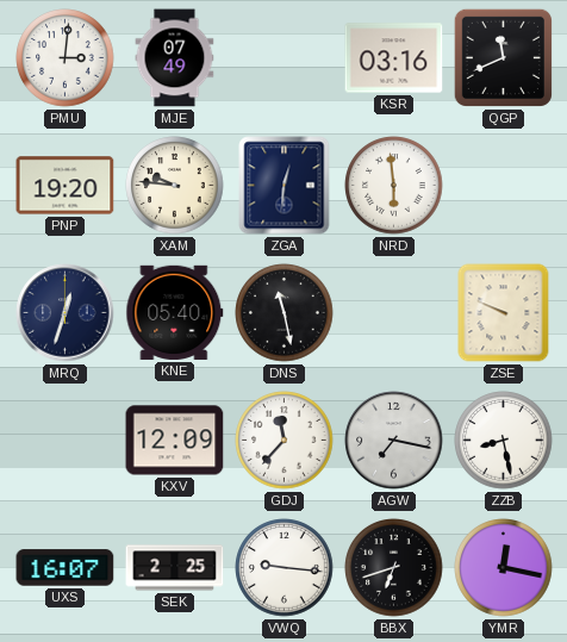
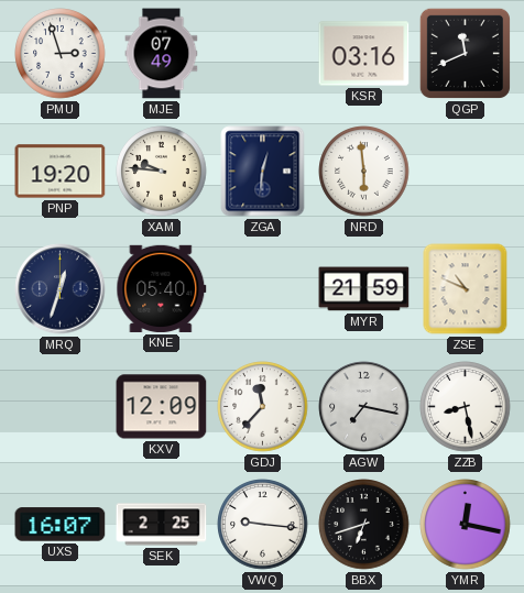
PMU: 3:01 -> 2:57
DNS: 11:28 -> none
MYR: none -> 21:59
ZSE: 9:49 -> 10:49
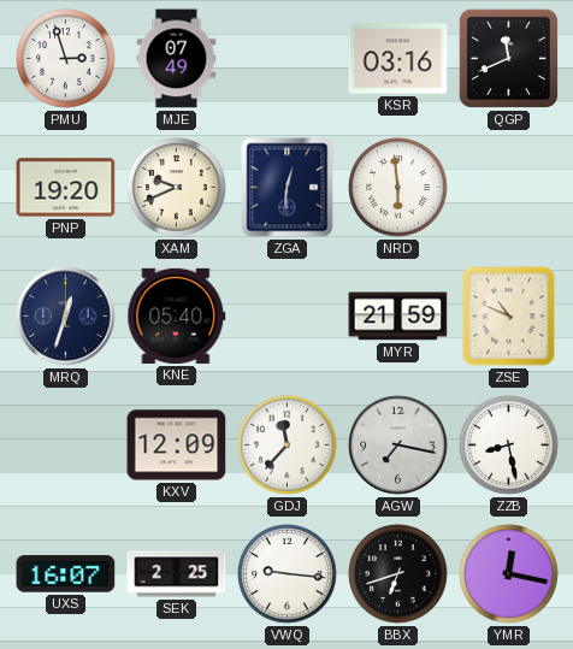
XAM: 9:46 -> 9:41
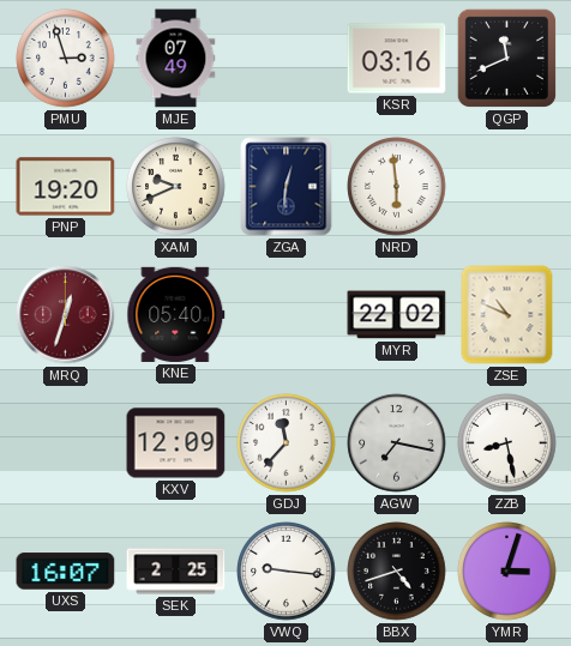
MRQ dial: navy -> burgundy
MYR: 21:59 -> 22:02
BBX: 6:42 -> 4:42
YMR: 12:17 -> 3:03
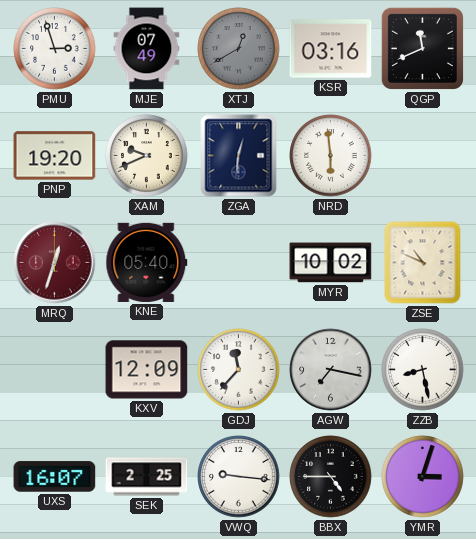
XTJ: none -> 12:40
MYR: 22:02 -> 10:02
BBX: 4:42 -> 4:45
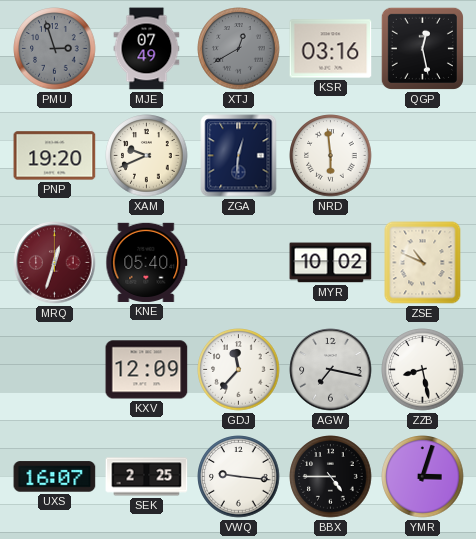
PMU dial: white -> grey
QGP: 11:41 -> 12:28
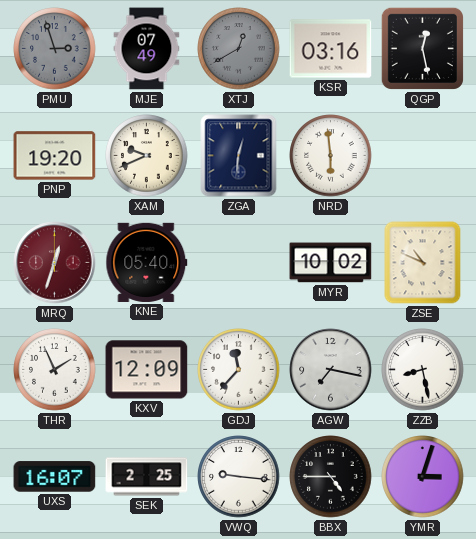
THR: none -> 1:56
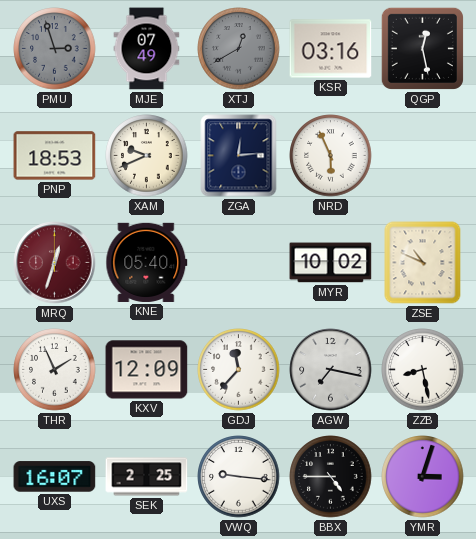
PNP: 19:20 -> 18:53
ZGA: 12:31 -> 12:14
NRD: 5:59 -> 5:56
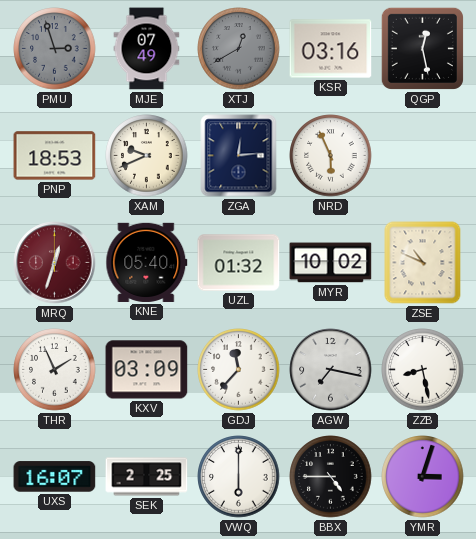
UZL: none -> 01:32
KXV: 12:09 -> 03:09
VWQ: 9:16 -> 6:00
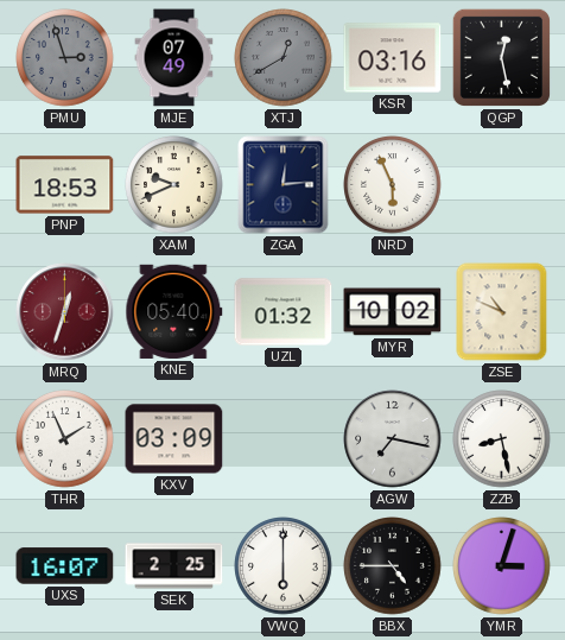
GDJ: 11:37 -> none
